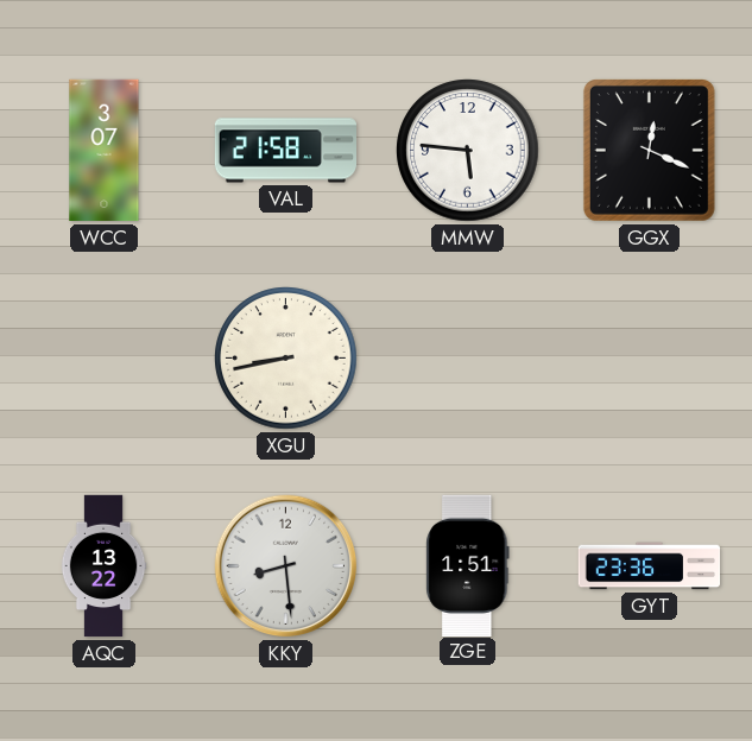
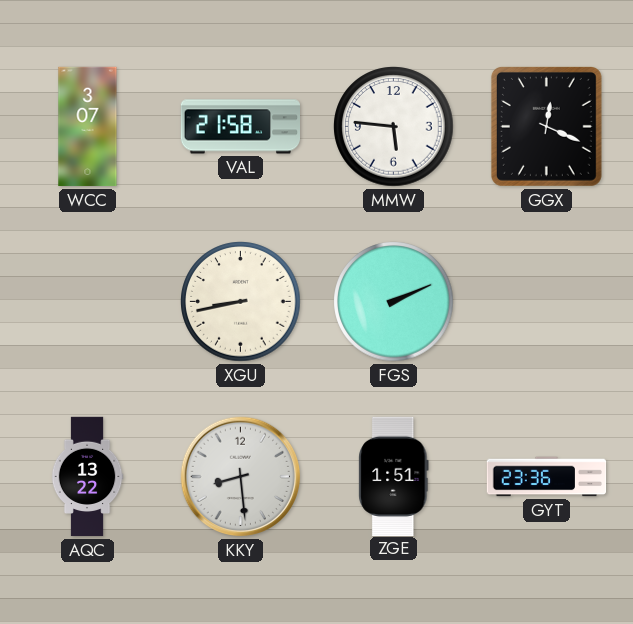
FGS: none -> 2:11
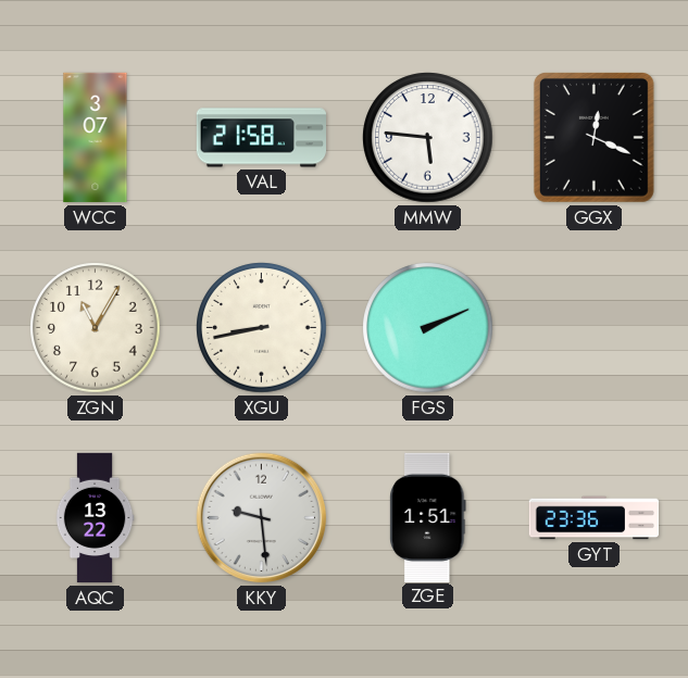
ZGN: none -> 11:05
KKY: 8:29 -> 9:29
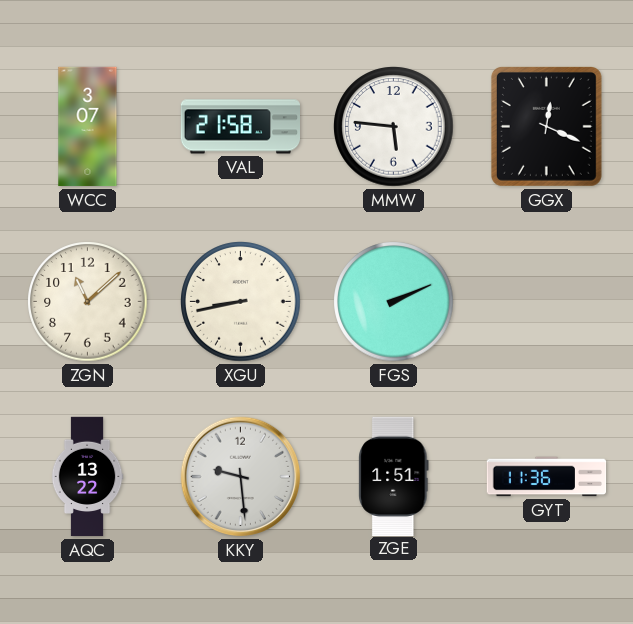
ZGN: 11:05 -> 11:08
GYT: 23:36 -> 11:36
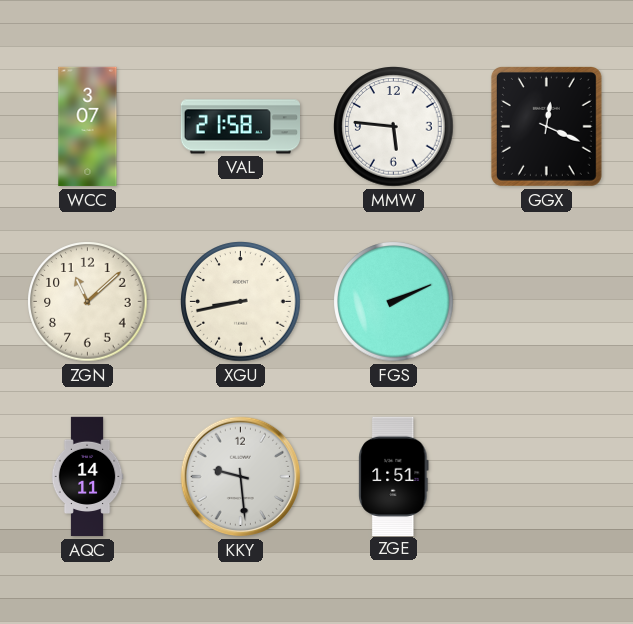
AQC: 13:22 -> 14:11
GYT: 11:36 -> none
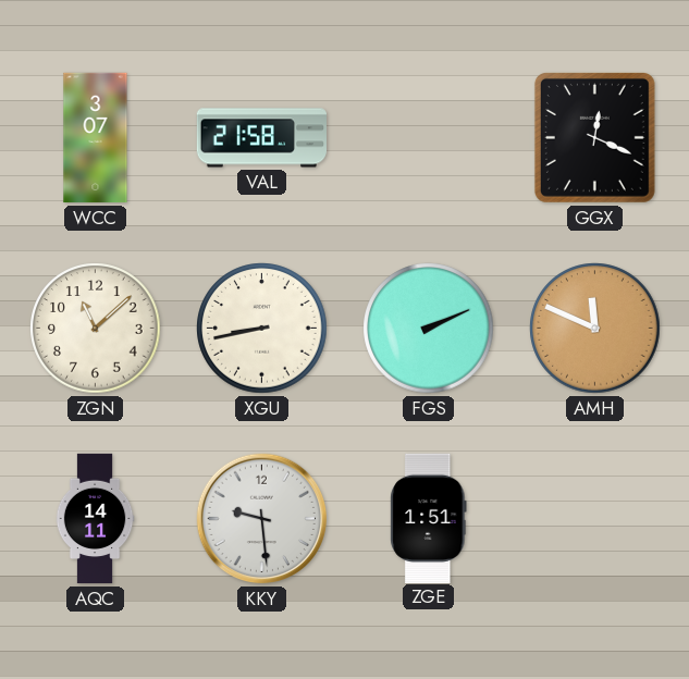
MMW: 5:46 -> none
AMH: none -> 11:49
